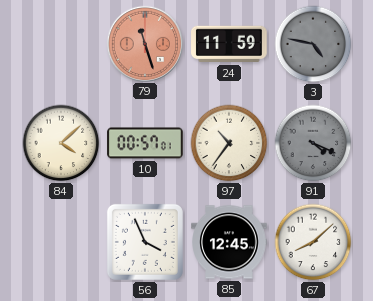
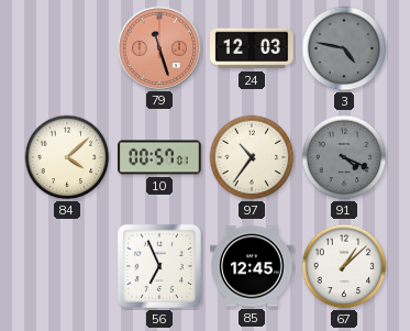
24: 11:59 -> 12:03
56: 3:56 -> 6:56
67: 8:08 -> 1:08
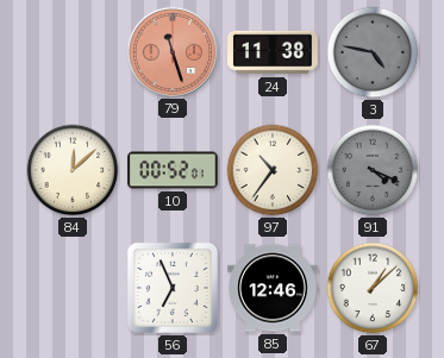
24: 12:03 -> 11:38
84: 4:08 -> 12:08
10: 00:57 -> 00:52
85: 12:45 -> 12:46
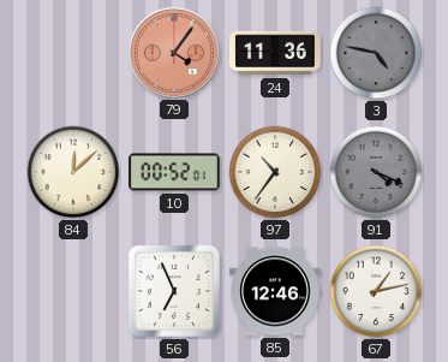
79: 11:27 -> 4:06
24: 11:38 -> 11:36
67: 1:08 -> 1:13
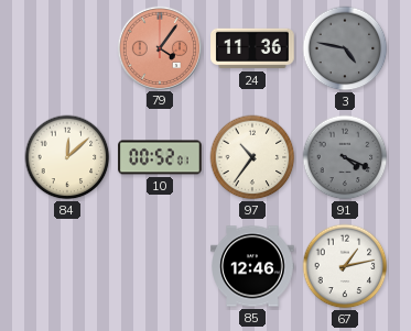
56: 6:56 -> none
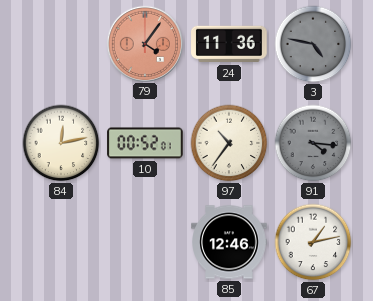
84: 12:08 -> 12:13
91: 4:19 -> 4:16
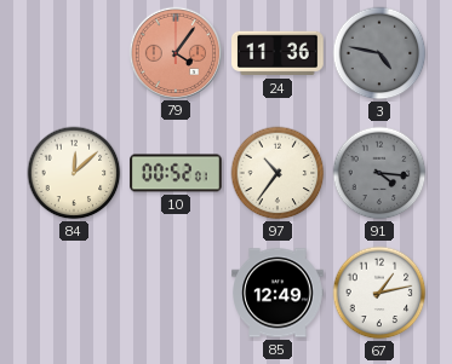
84: 12:13 -> 12:08
85: 12:46 -> 12:49
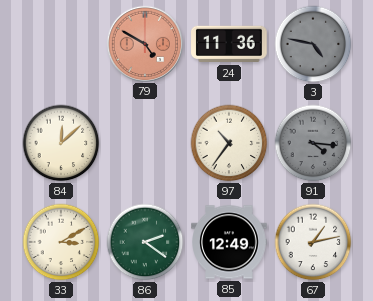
79: 4:06 -> 4:50
10: 00:52 -> none
33: none -> 3:10
86: none -> 2:21
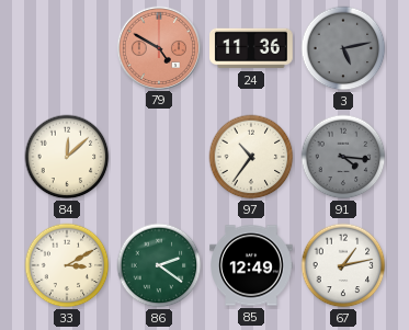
3: 4:47 -> 5:13
